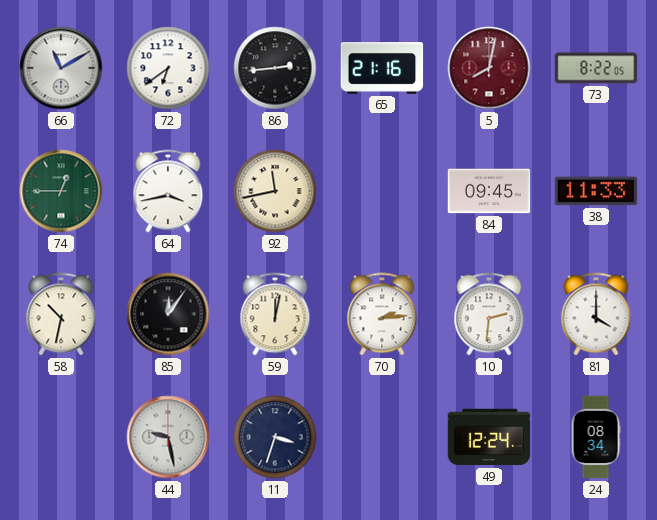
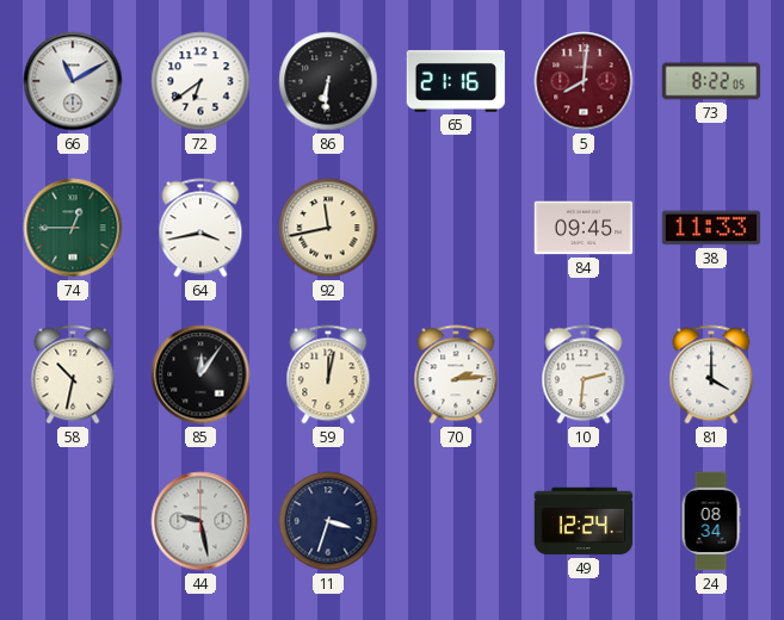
86: 2:44 -> 6:31
5: 8:02 -> 8:01
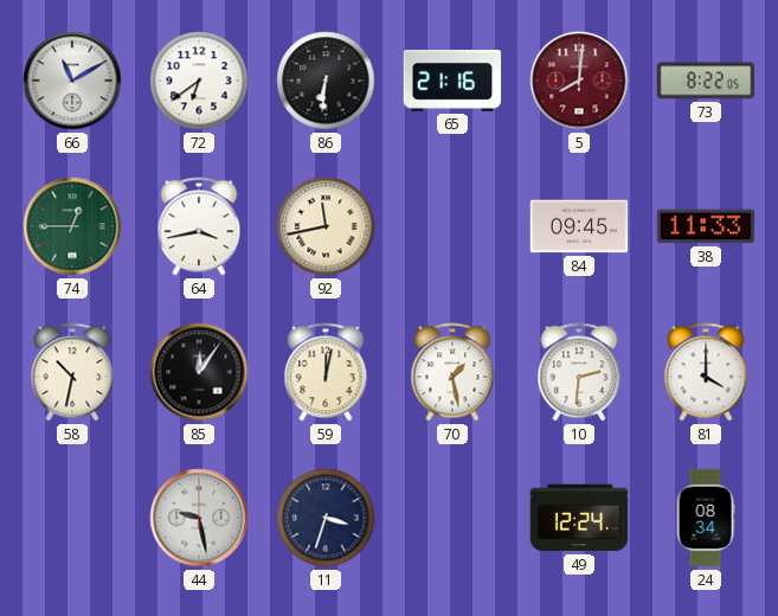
70: 2:14 -> 1:28
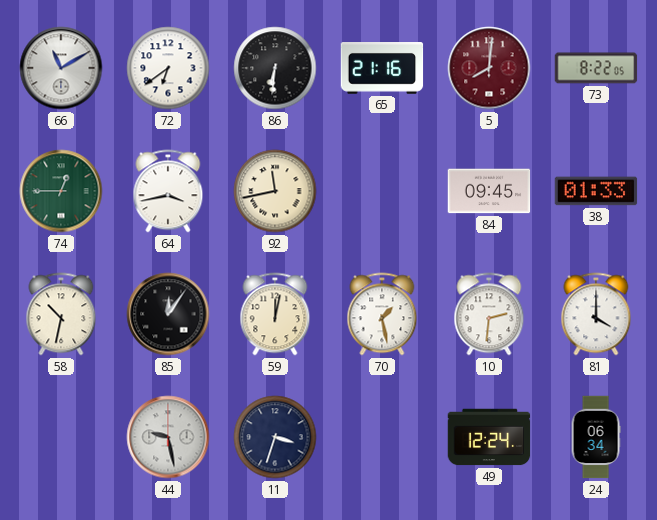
38: 11:33 -> 01:33
24: 08:34 -> 06:34
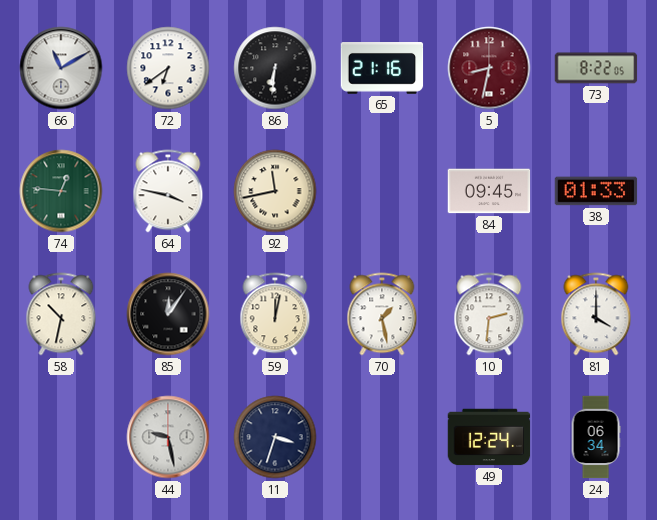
5: 8:01 -> 8:32
74: 12:45 -> 12:46
64: 3:43 -> 3:47
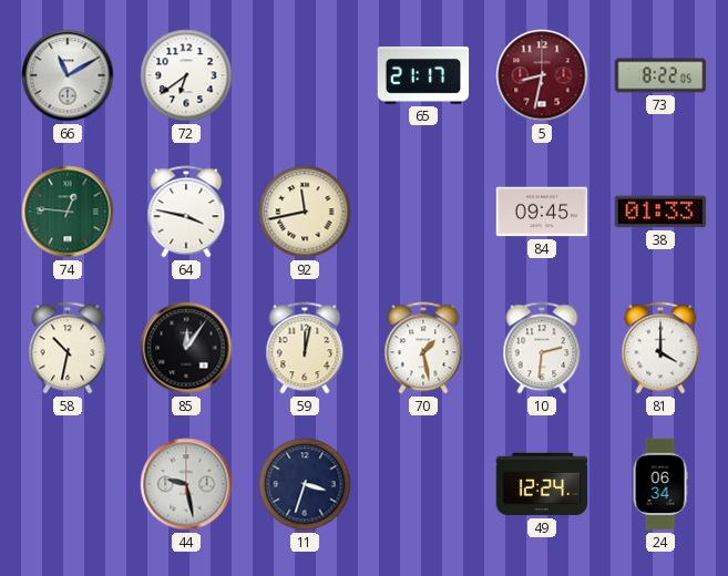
86: 6:31 -> none
65: 21:16 -> 21:17
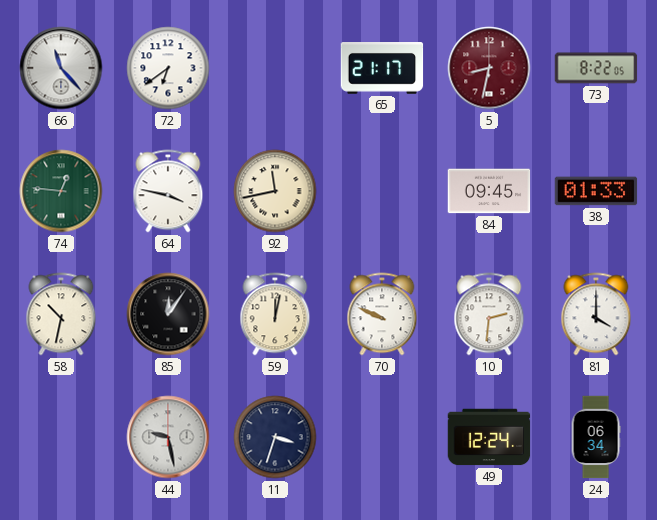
66: 11:10 -> 11:23
70: 1:28 -> 9:49
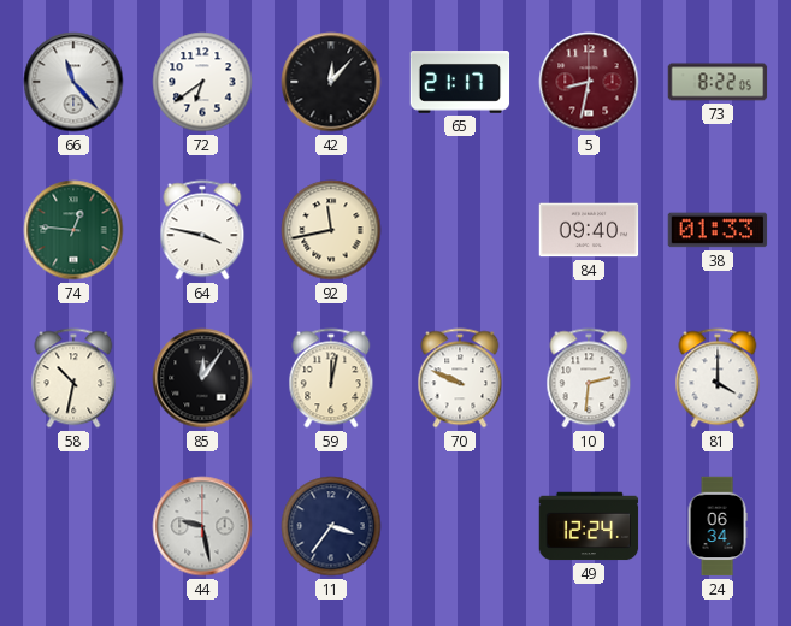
42: none -> 12:07
84: 09:45 -> 09:40
11: 3:33 -> 3:36
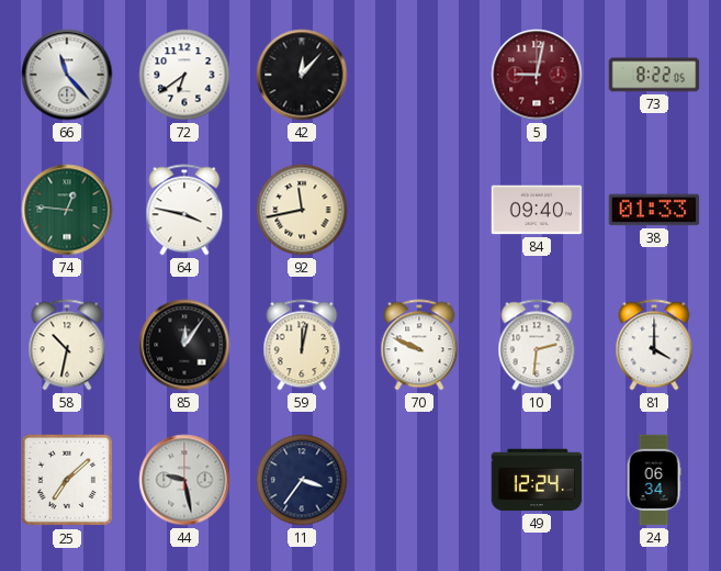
65: 21:17 -> none
5: 8:32 -> 9:02
25: none -> 7:08
